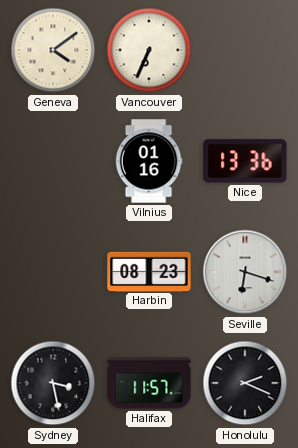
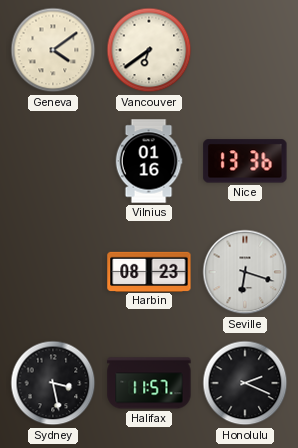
Vancouver: 6:34 -> 6:39
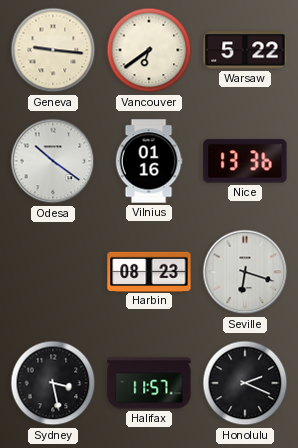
Geneva: 4:09 -> 9:16
Warsaw: none -> 5:22
Odesa: none -> 10:21
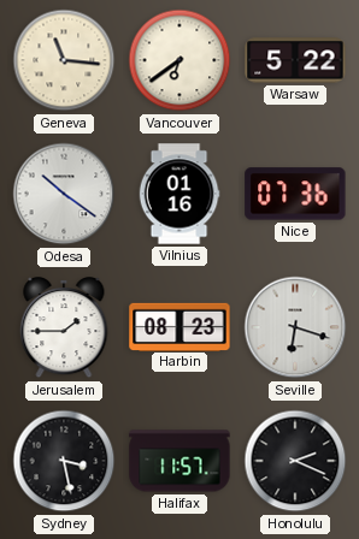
Geneva: 9:16 -> 11:16
Nice: 13:36 -> 07:36
Jerusalem: none -> 1:45
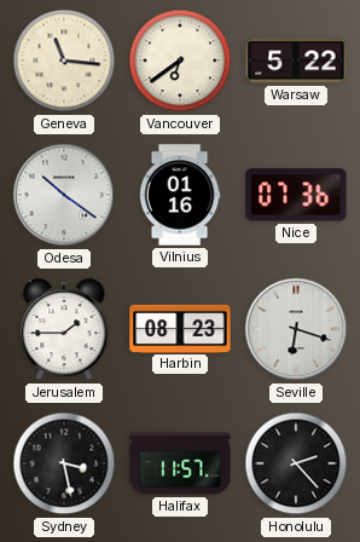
Honolulu: 2:19 -> 2:23
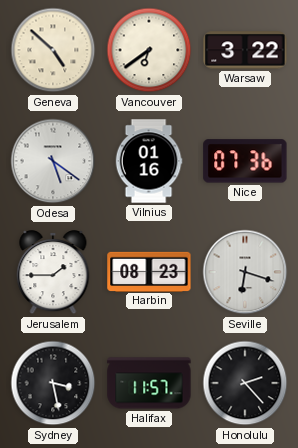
Geneva: 11:16 -> 4:52
Warsaw: 5:22 -> 3:22
Odesa: 10:21 -> 5:21
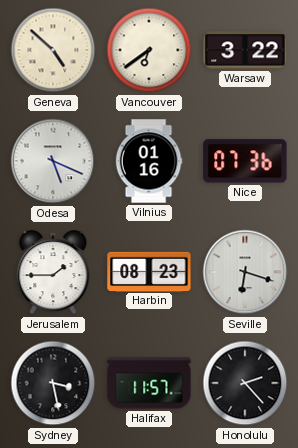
Odesa: 5:21 -> 5:19
